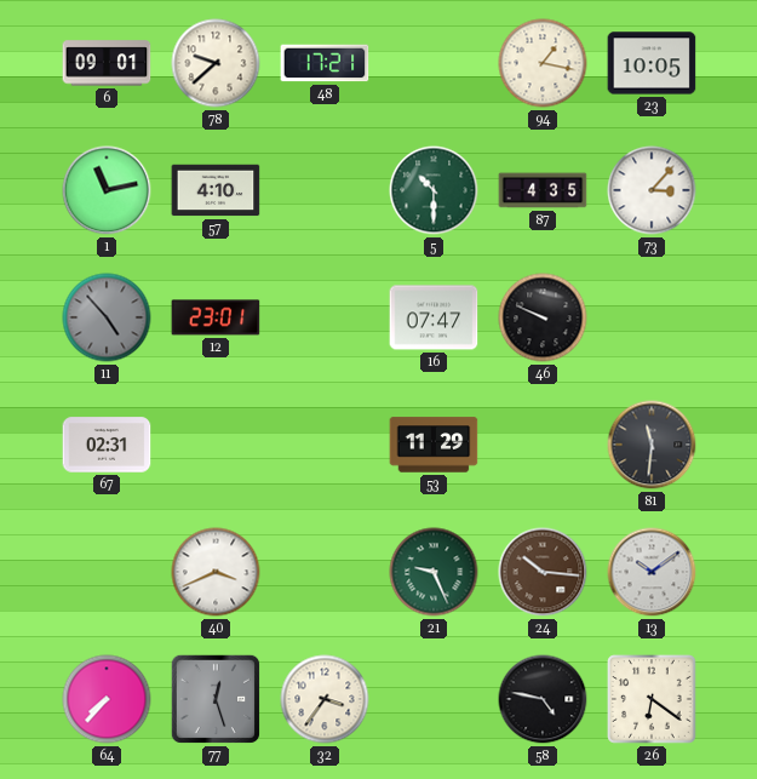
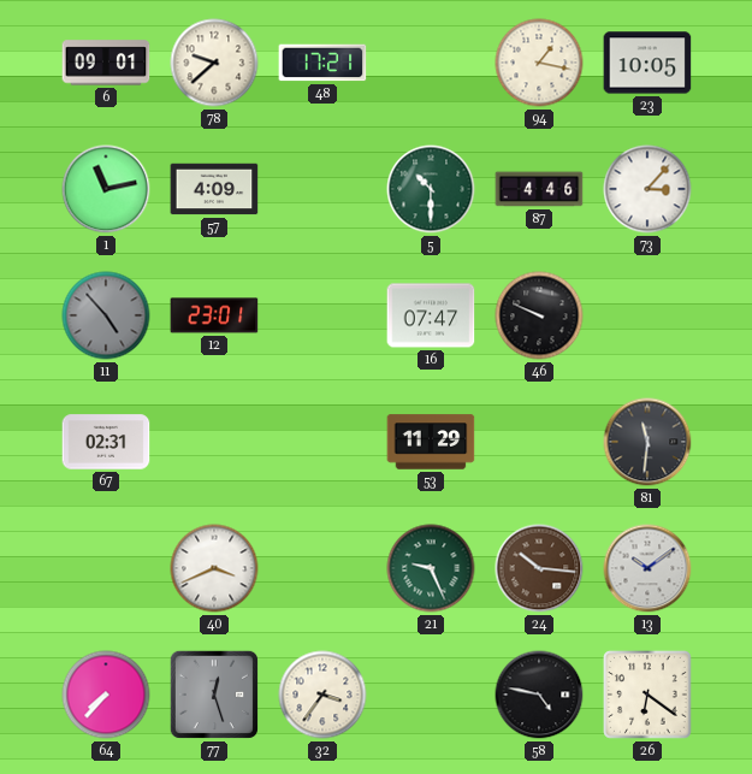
57: 4:10 -> 4:09
87: 4:35 -> 4:46
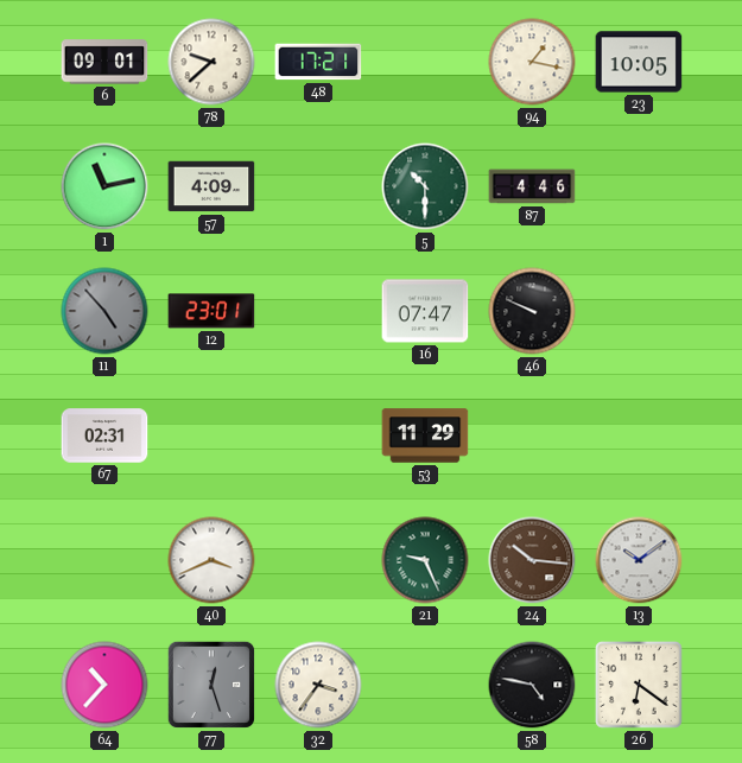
73: 3:07 -> none
81: 11:31 -> none
64: 7:37 -> 10:37
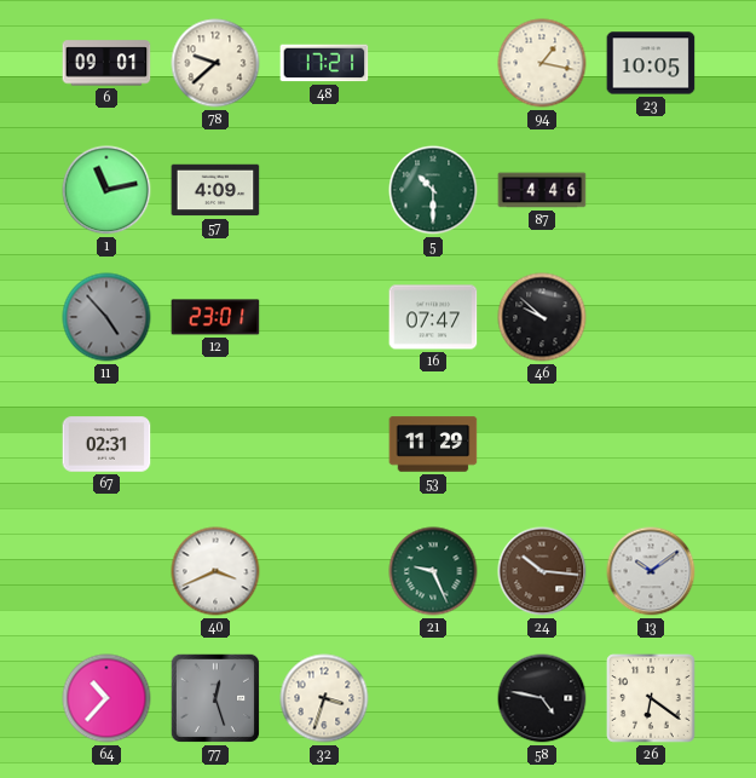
46: 9:49 -> 9:52
32: 3:36 -> 3:33
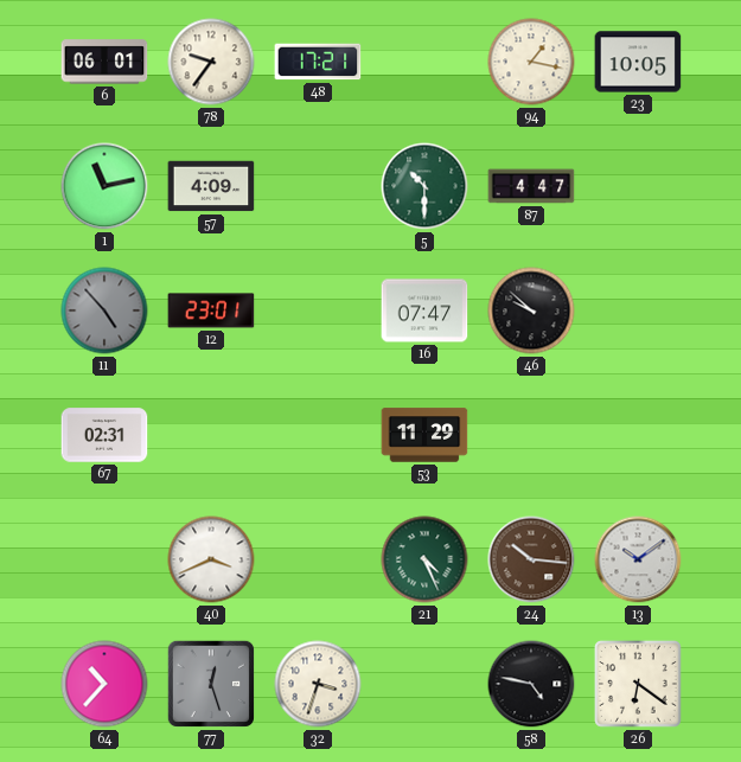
6: 09:01 -> 06:01
78: 9:38 -> 9:36
87: 4:46 -> 4:47
21: 9:26 -> 4:26
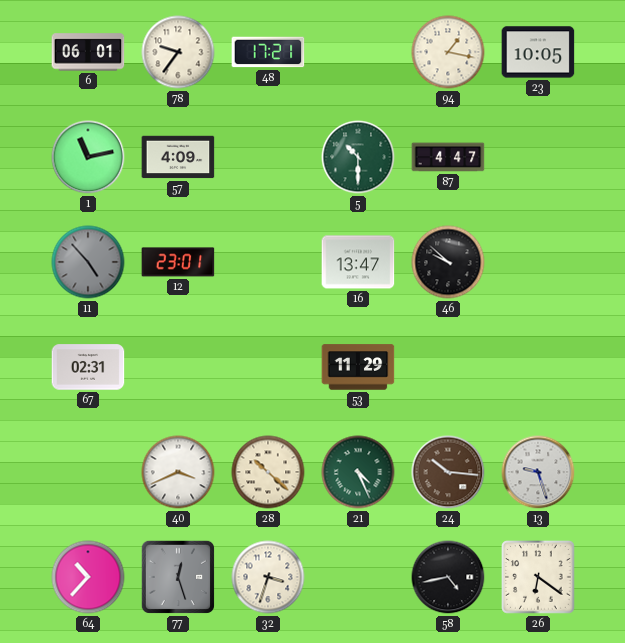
16: 07:47 -> 13:47
28: none -> 10:22
13: 10:09 -> 9:27
58: 4:47 -> 4:43
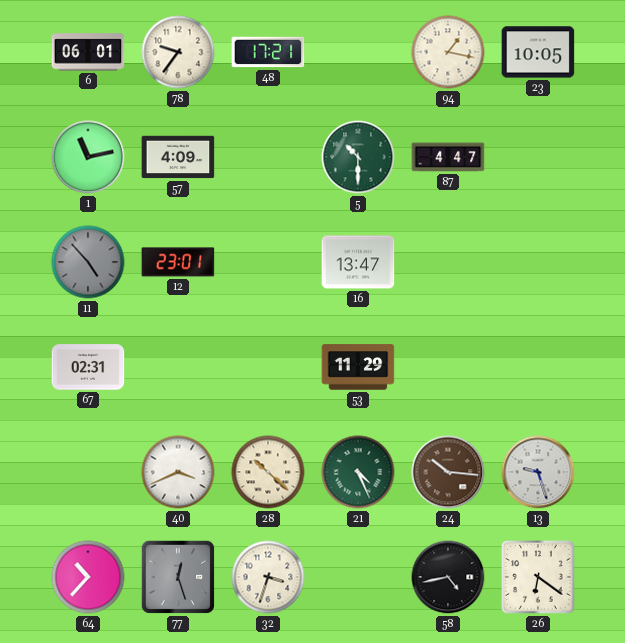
46: 9:52 -> none
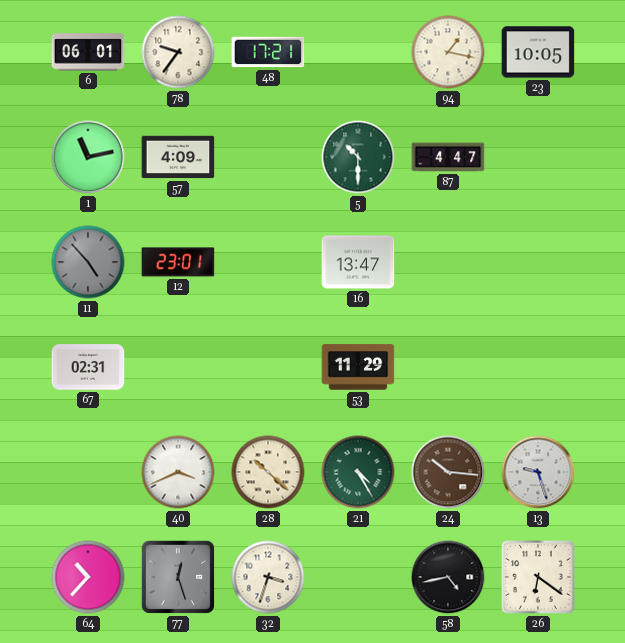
21: 4:26 -> 4:25
